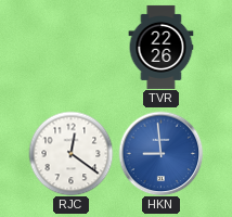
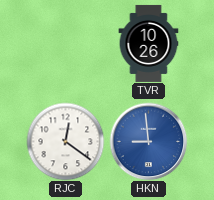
TVR: 22:26 -> 10:26
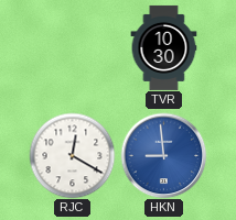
TVR: 10:26 -> 10:30
RJC: 12:21 -> 12:20
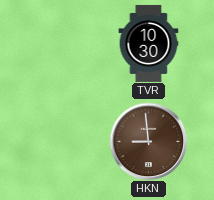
RJC: 12:20 -> none
HKN dial: blue -> brown
